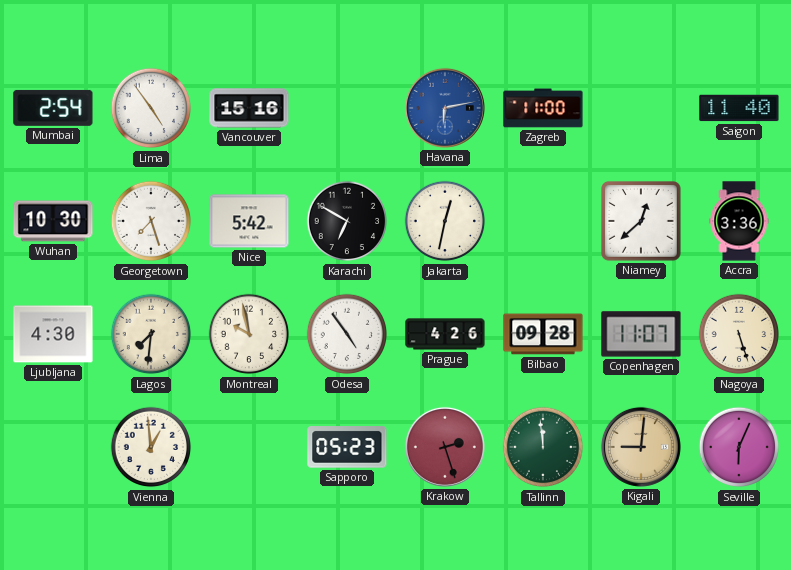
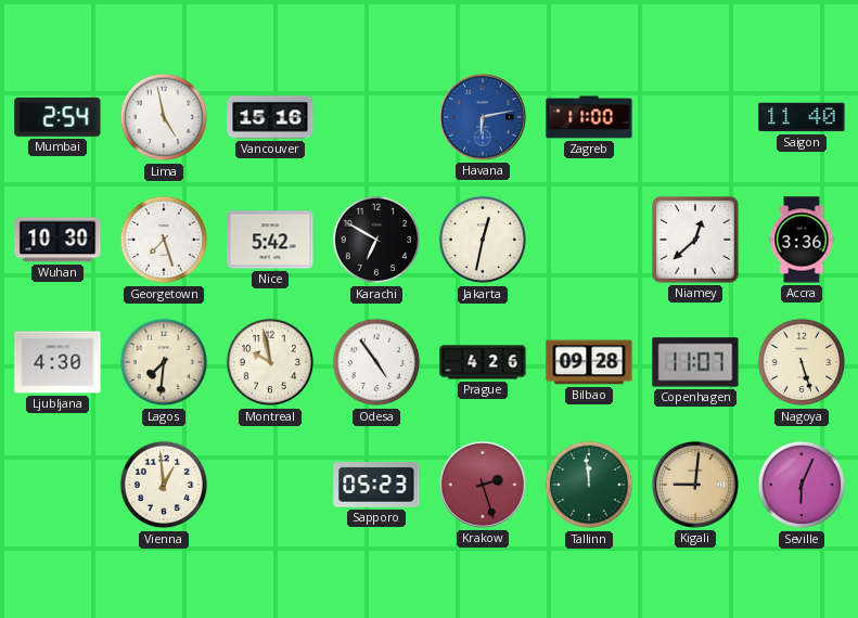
Lima: 4:54 -> 4:58
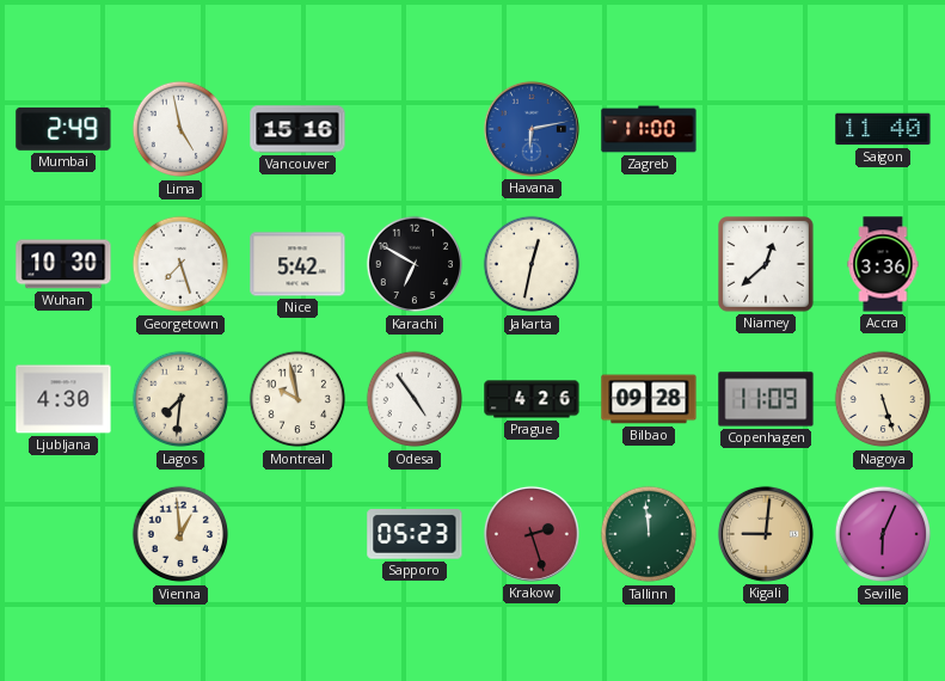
Mumbai: 2:54 -> 2:49
Copenhagen: 11:07 -> 11:09
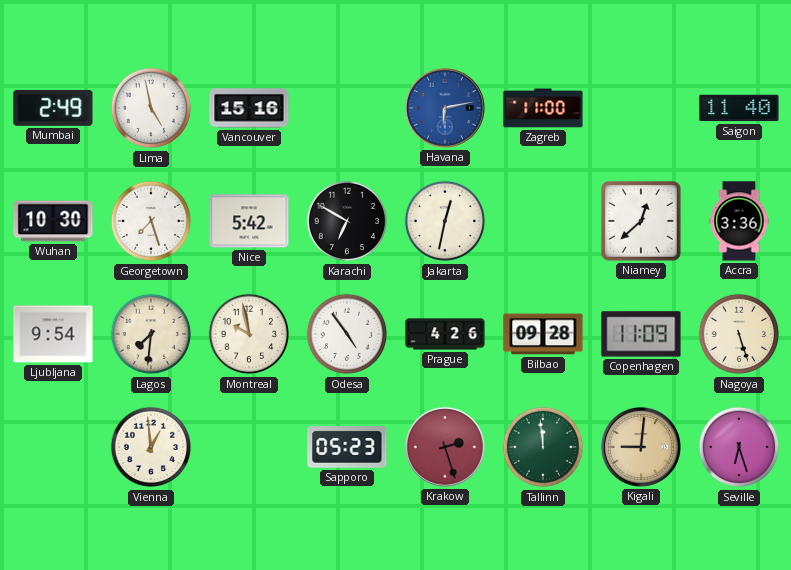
Ljubljana: 4:30 -> 9:54
Seville: 6:04 -> 6:27
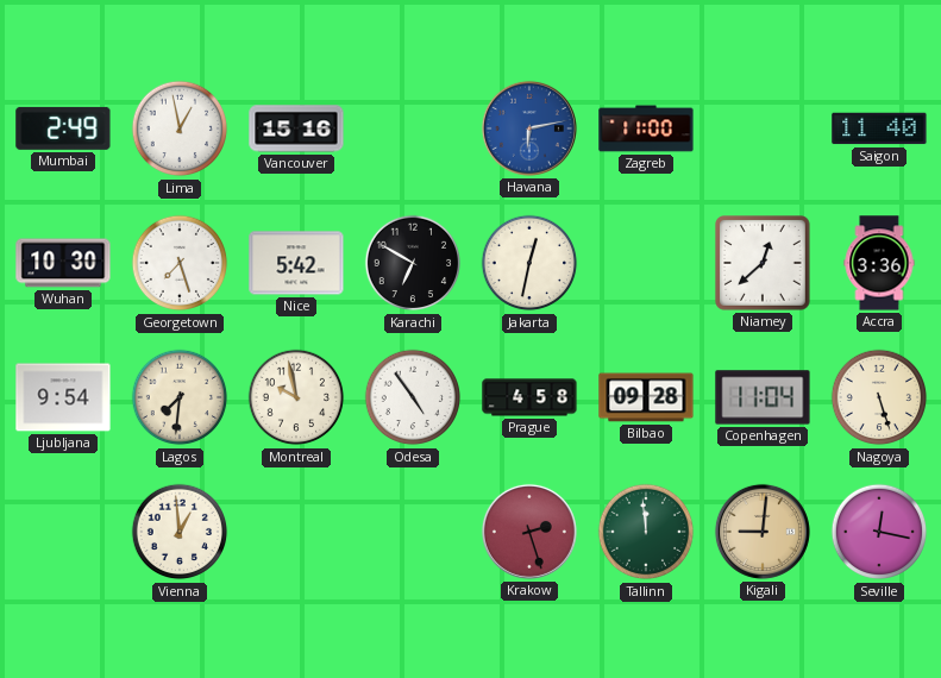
Lima: 4:58 -> 12:58
Prague: 4:26 -> 4:58
Copenhagen: 11:09 -> 11:04
Sapporo: 05:23 -> none
Seville: 6:27 -> 12:17
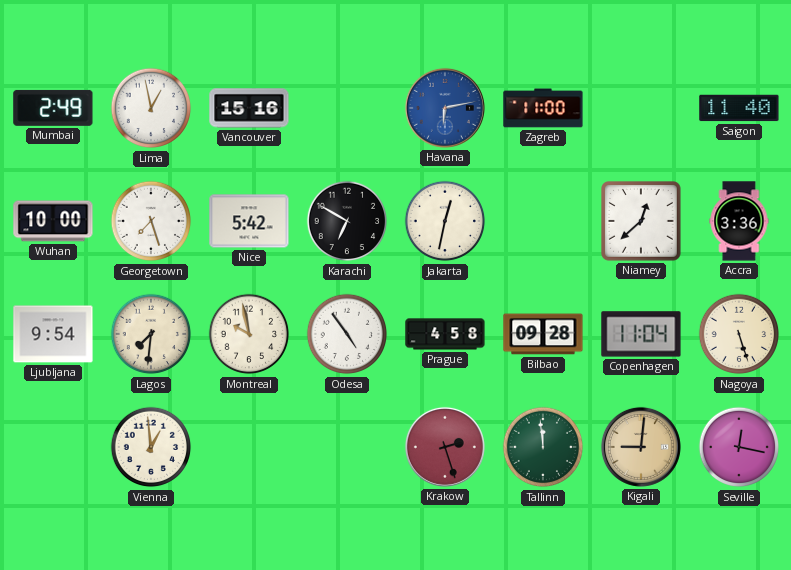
Wuhan: 10:30 -> 10:00
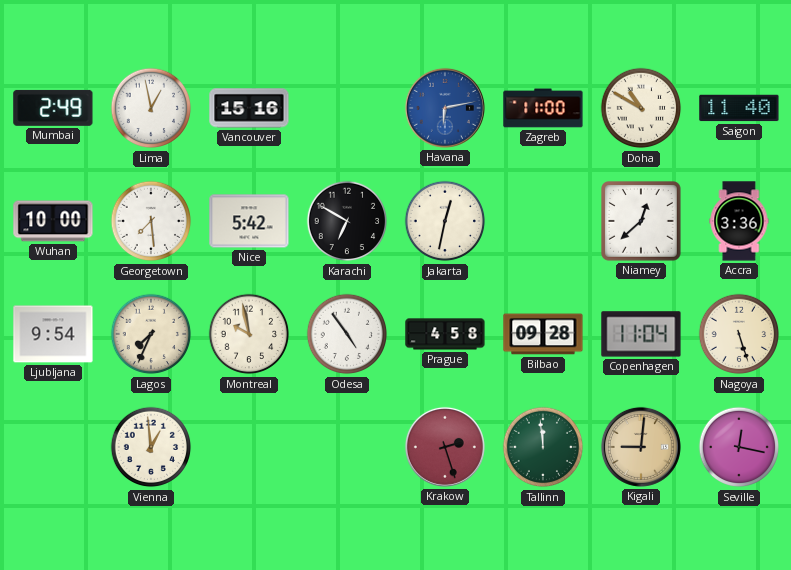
Doha: none -> 10:50
Georgetown: 7:27 -> 7:29
Lagos: 7:31 -> 7:34
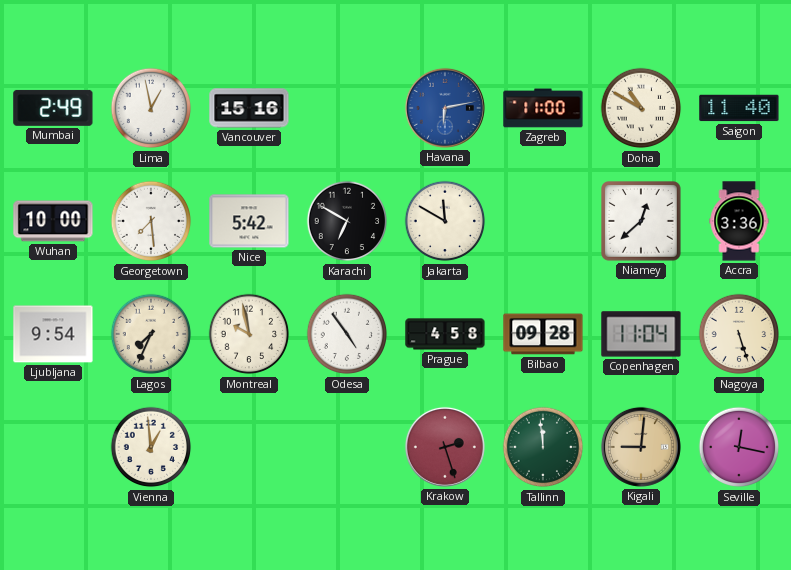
Jakarta: 12:32 -> 11:50
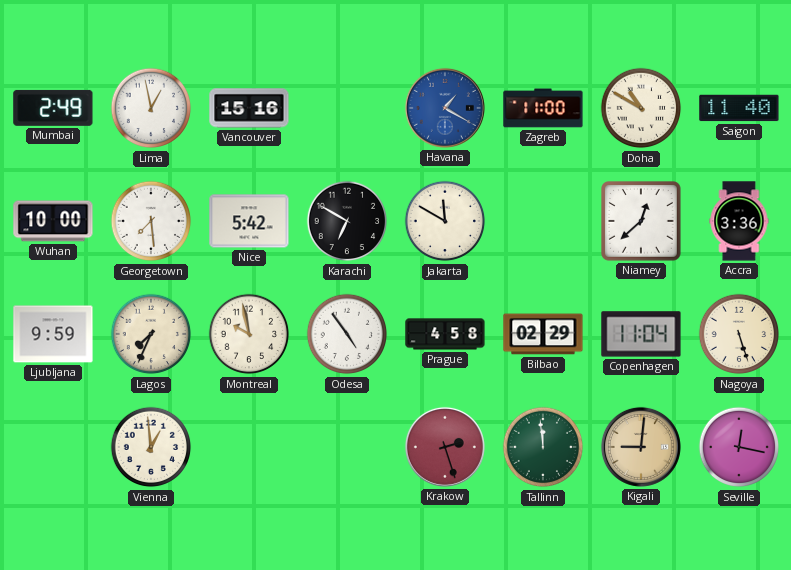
Havana: 6:13 -> 1:20
Ljubljana: 9:54 -> 9:59
Bilbao: 09:28 -> 02:29
